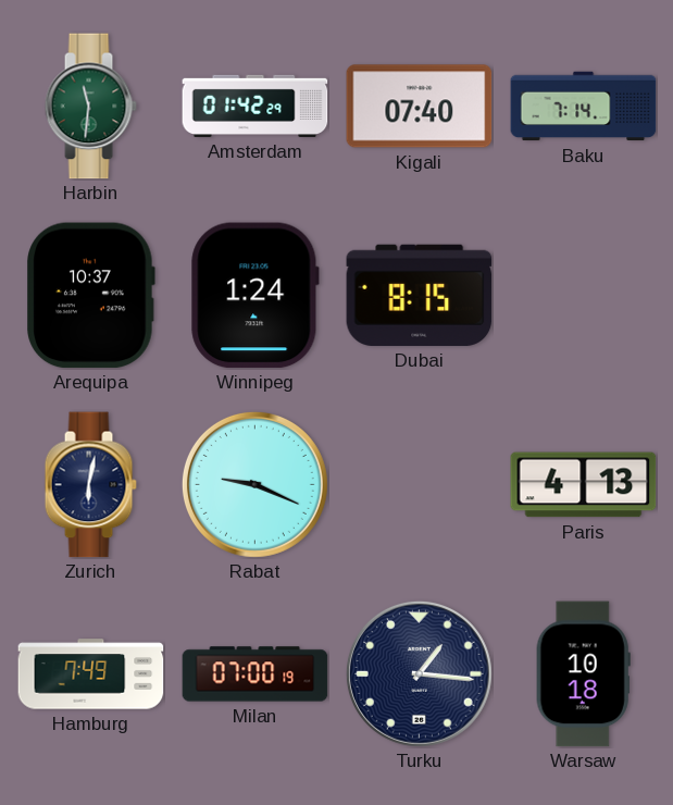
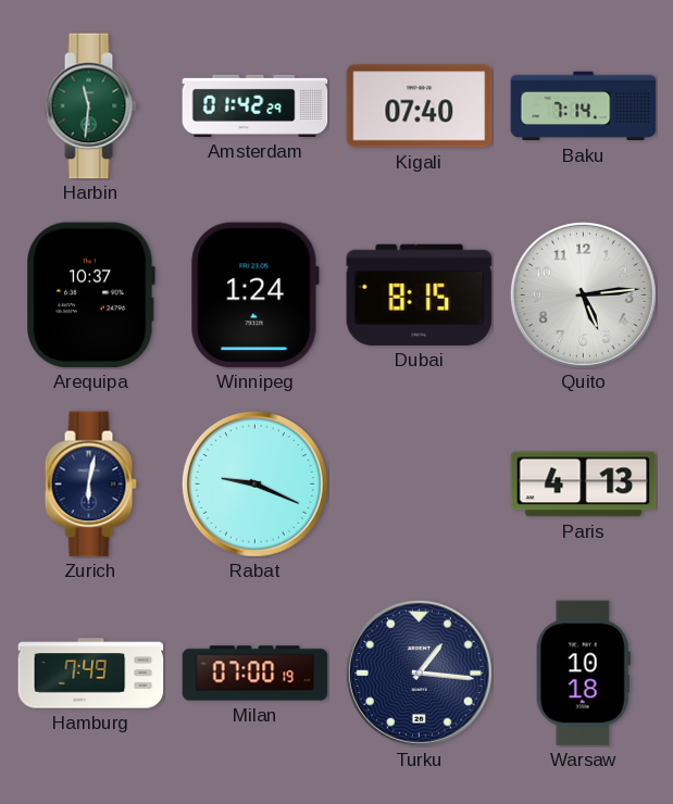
Quito: none -> 5:14
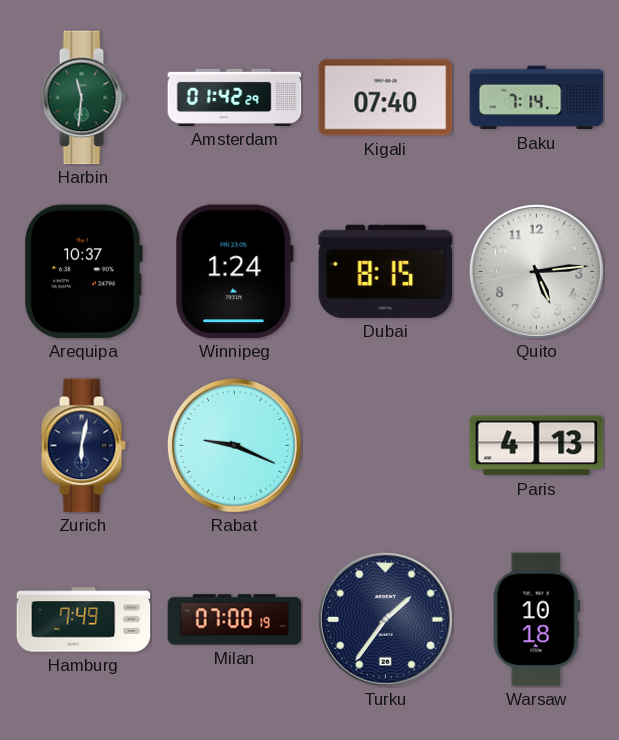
Turku: 1:16 -> 1:36
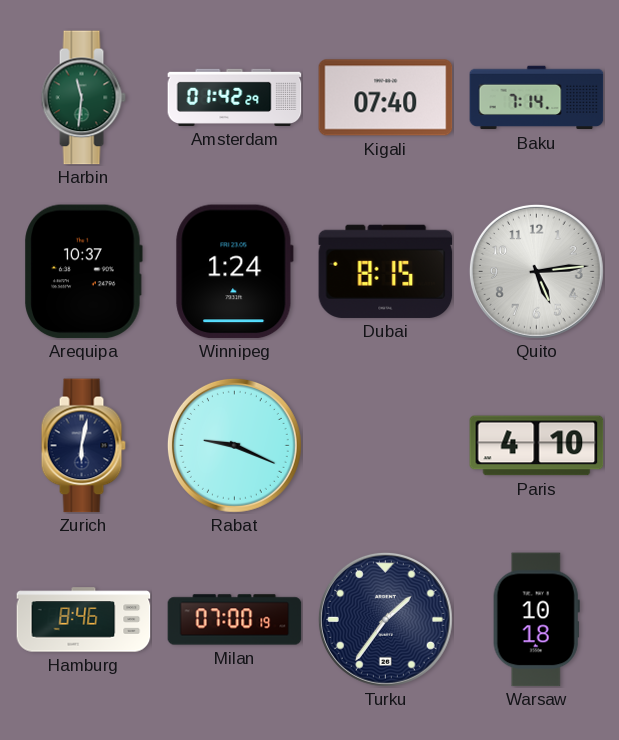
Paris: 4:13 -> 4:10
Hamburg: 7:49 -> 8:46
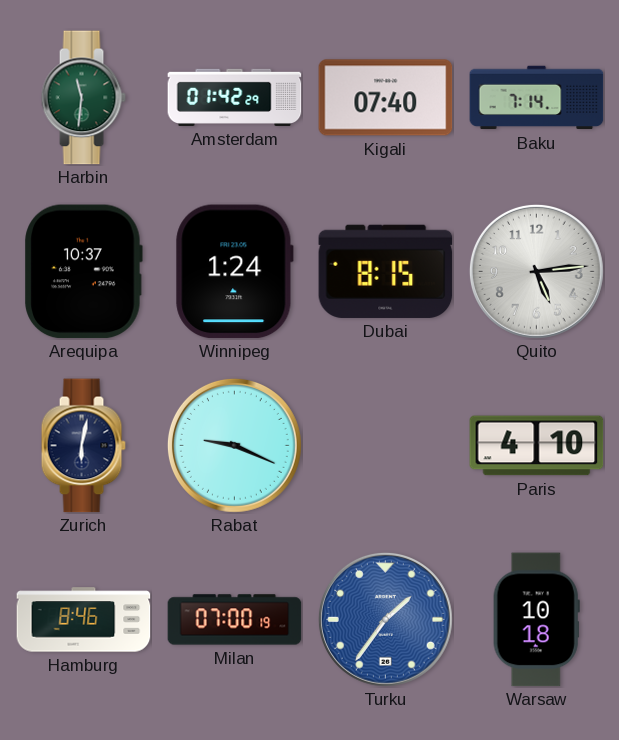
Turku dial: navy -> blue
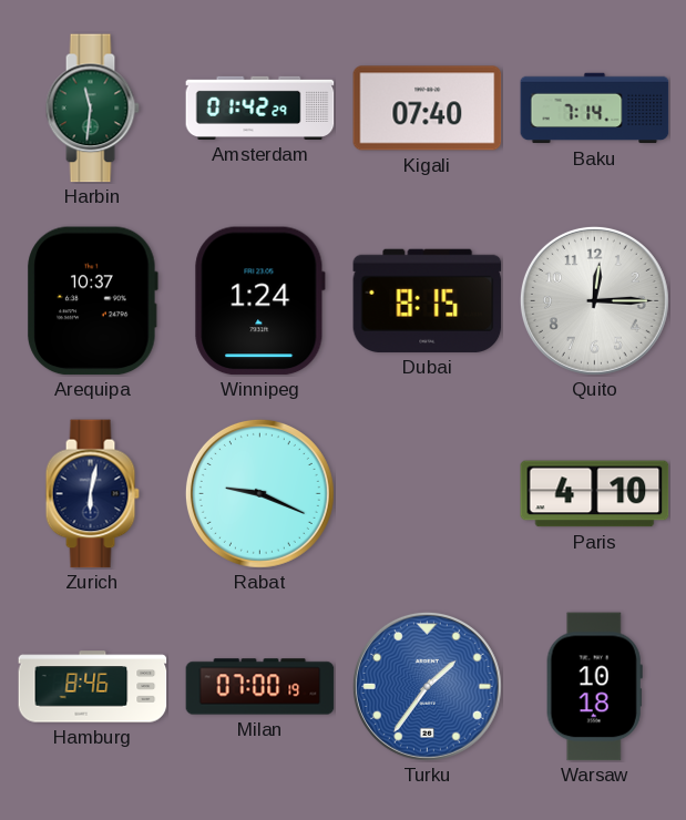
Quito: 5:14 -> 12:15
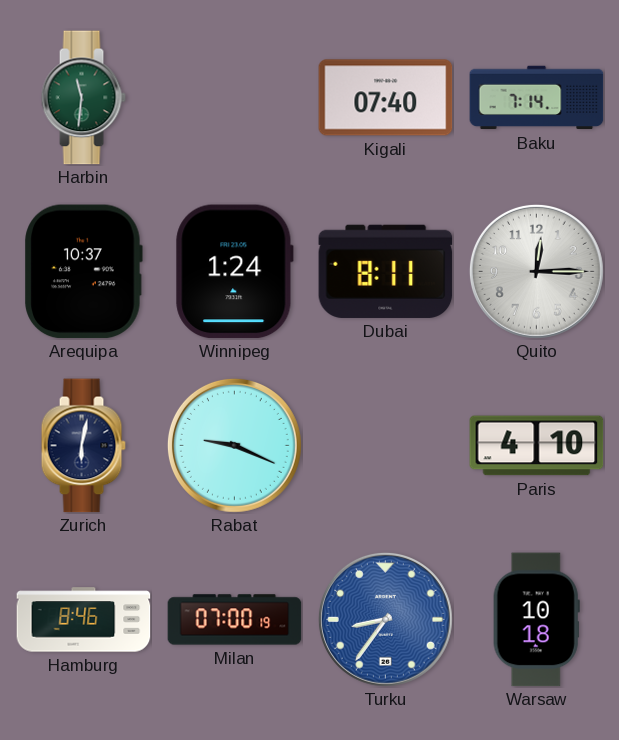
Amsterdam: 01:42 -> none
Dubai: 8:15 -> 8:11
Turku: 1:36 -> 8:36
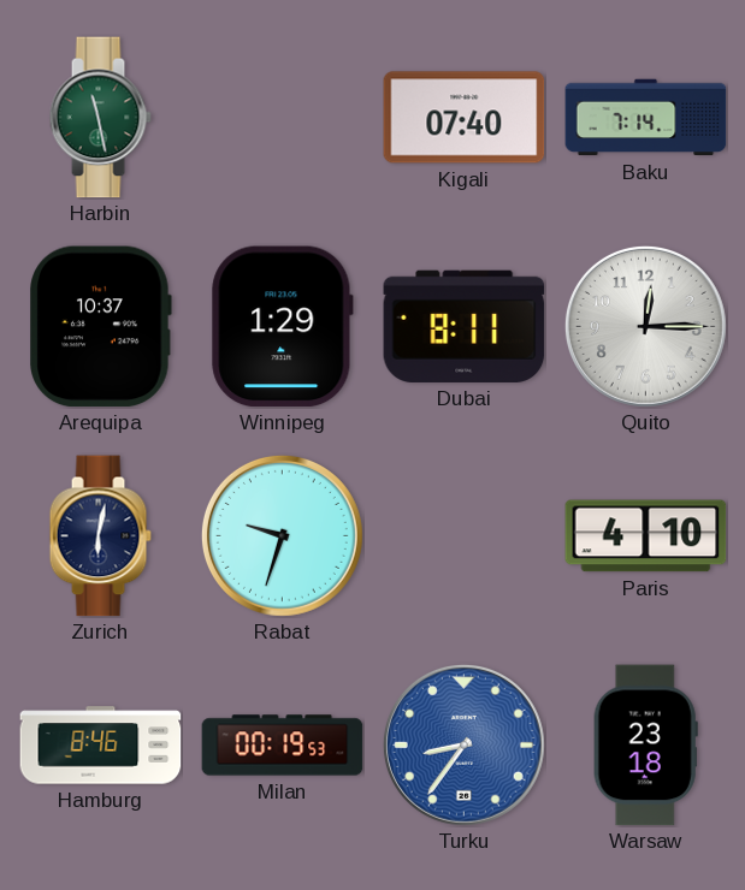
Harbin: 11:31 -> 11:28
Winnipeg: 1:24 -> 1:29
Rabat: 9:19 -> 9:33
Milan: 07:00 -> 00:19
Warsaw: 10:18 -> 23:18
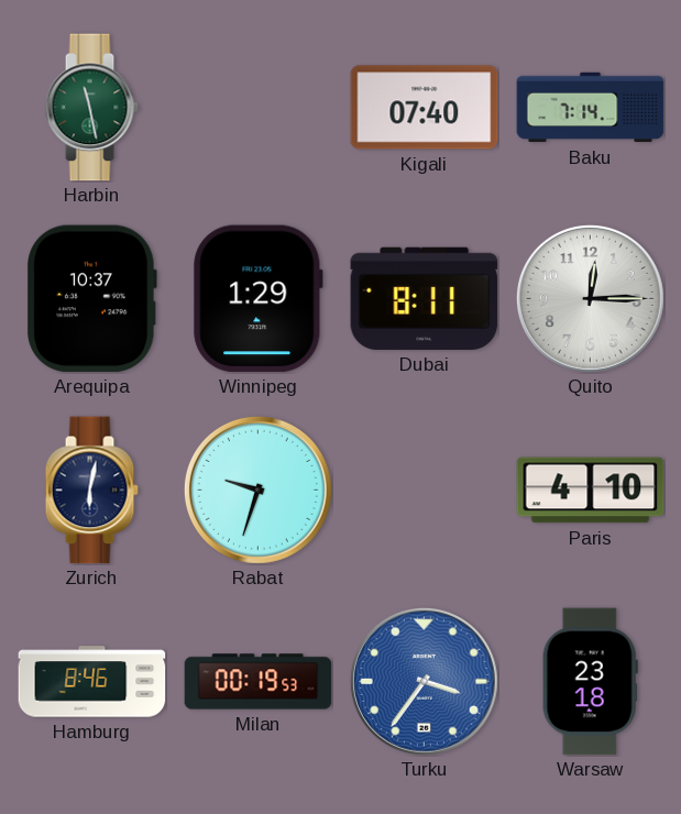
Turku: 8:36 -> 3:36
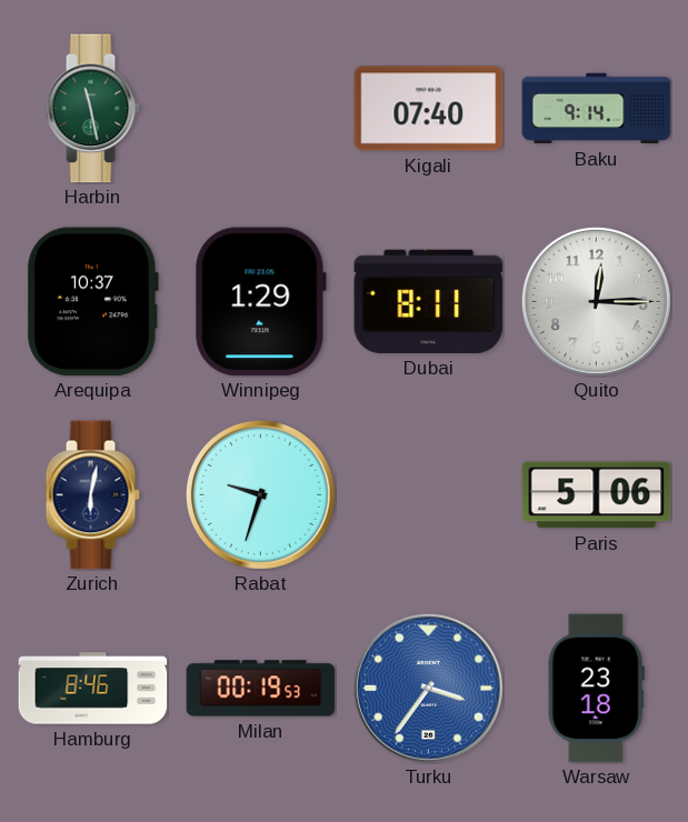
Baku: 7:14 -> 9:14
Paris: 4:10 -> 5:06
